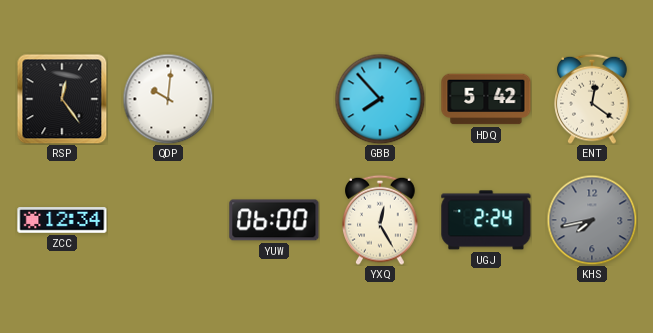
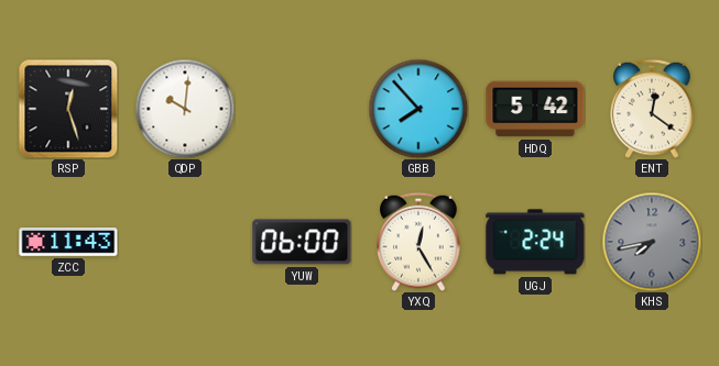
RSP: 12:24 -> 12:27
ZCC: 12:34 -> 11:43
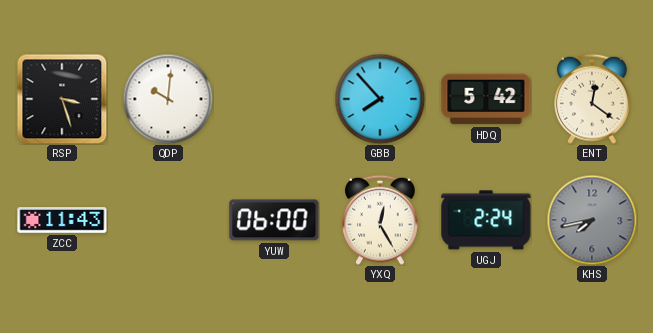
RSP: 12:27 -> 3:27
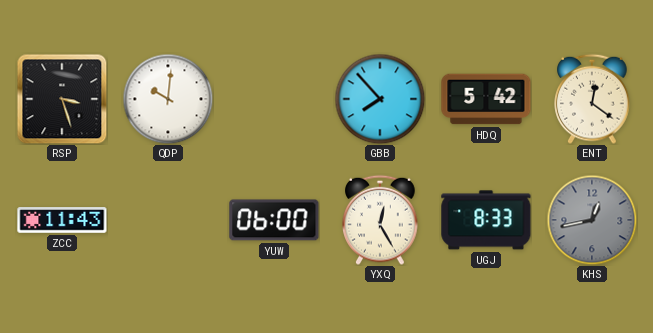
UGJ: 2:24 -> 8:33
KHS: 7:43 -> 12:43
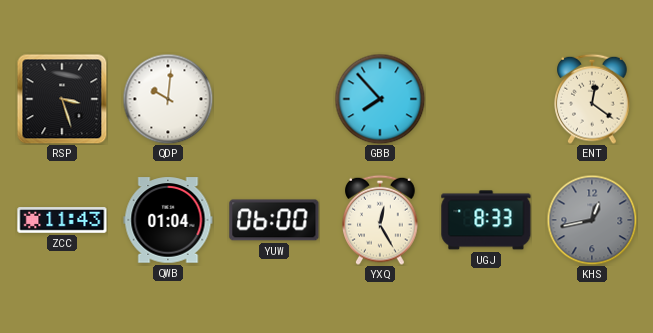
HDQ: 5:42 -> none
QWB: none -> 01:04
